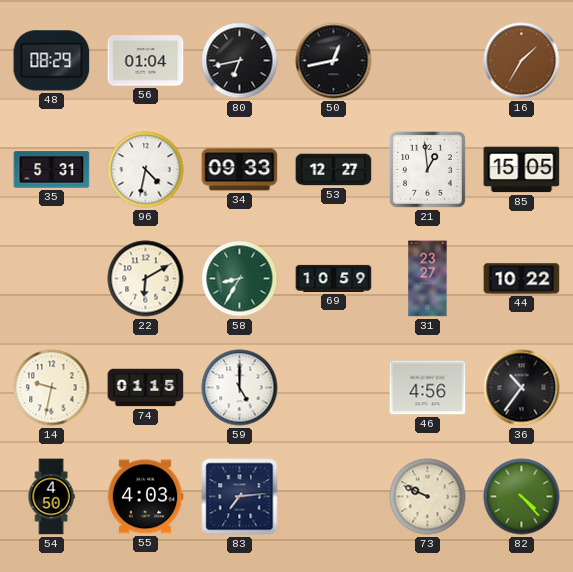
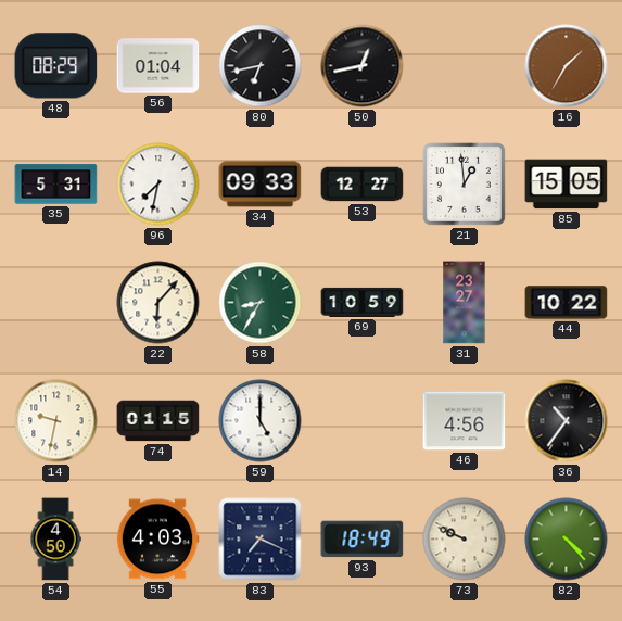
96: 4:32 -> 7:32
22: 6:10 -> 6:07
83: 7:14 -> 7:19
93: none -> 18:49
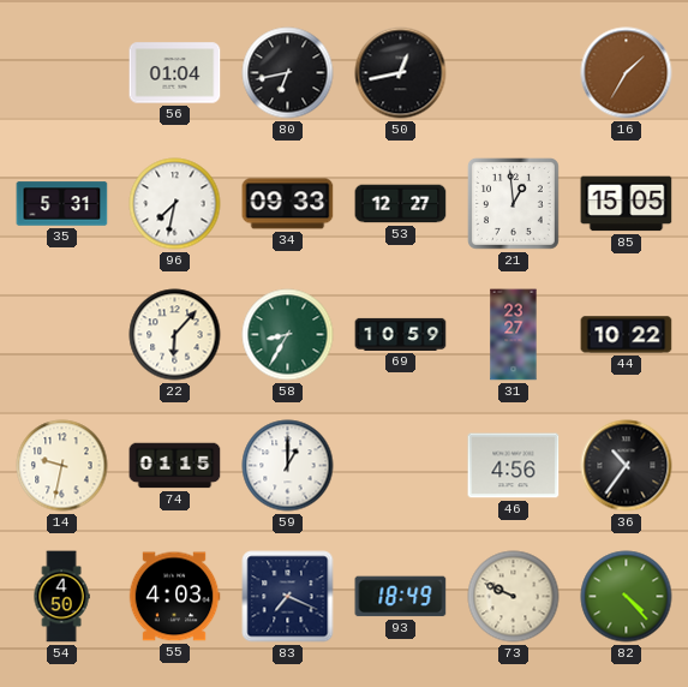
48: 08:29 -> none
59: 5:00 -> 1:00
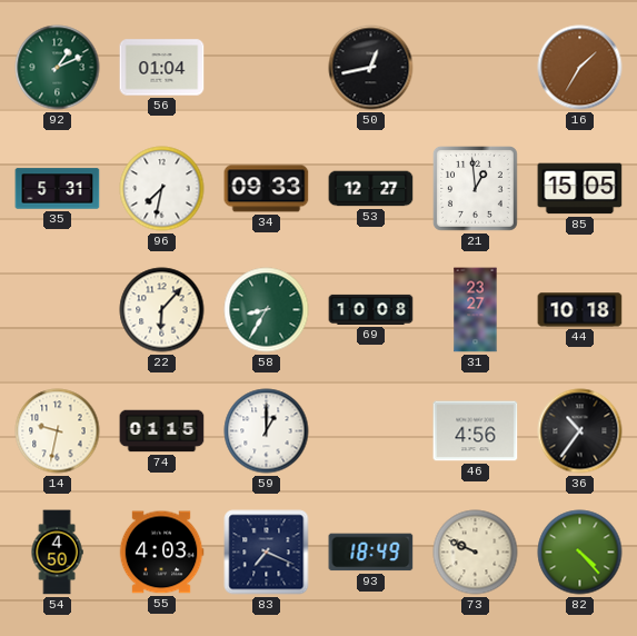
92: none -> 1:11
80: 6:43 -> none
69: 10:59 -> 10:08
44: 10:22 -> 10:18
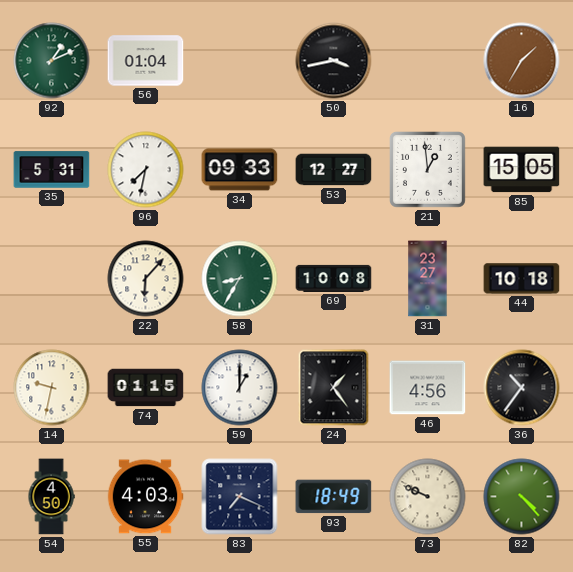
50: 12:43 -> 3:43
24: none -> 1:24
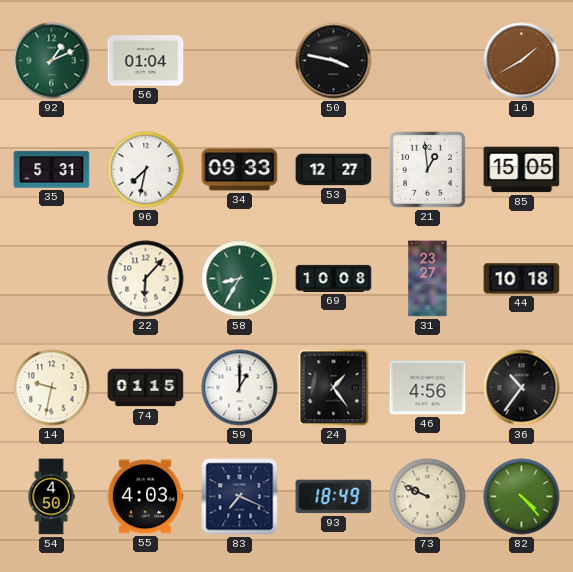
50: 3:43 -> 3:47
16: 1:35 -> 1:40
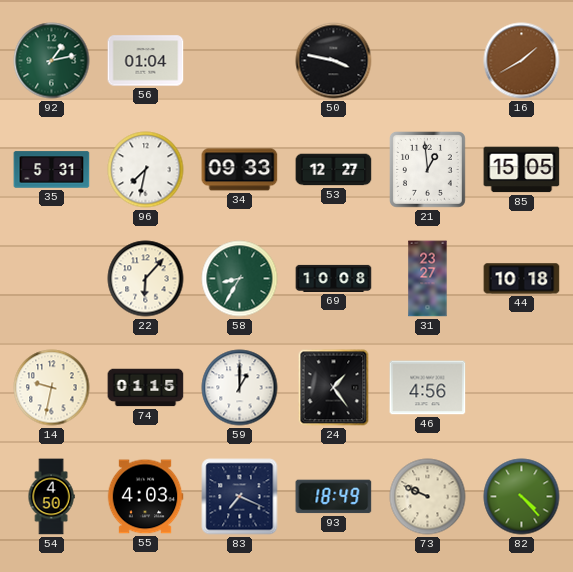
92: 1:11 -> 1:13
36: 10:36 -> none
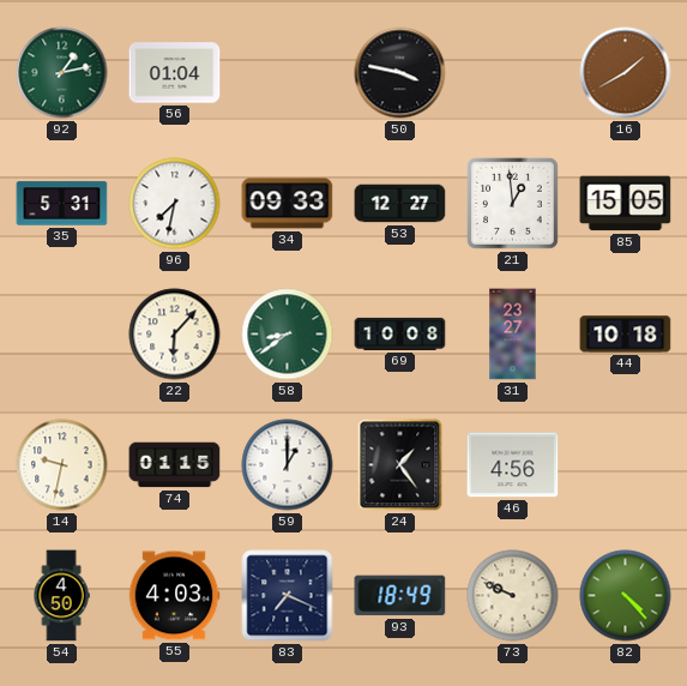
58: 8:35 -> 8:39
